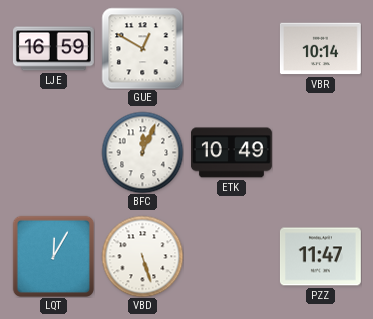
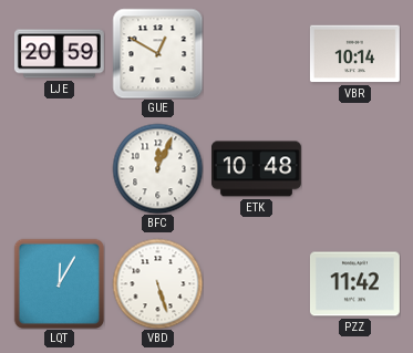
LJE: 16:59 -> 20:59
ETK: 10:49 -> 10:48
PZZ: 11:47 -> 11:42
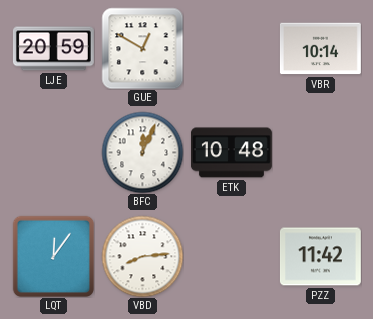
LQT: 12:05 -> 12:06
VBD: 5:27 -> 8:14
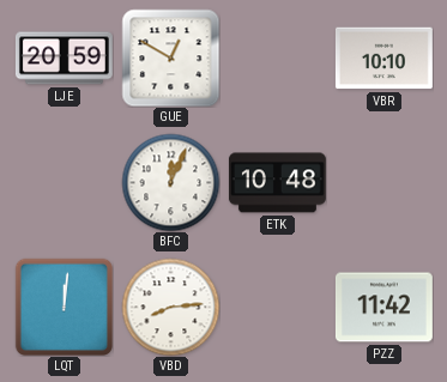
VBR: 10:14 -> 10:10
LQT: 12:06 -> 12:01
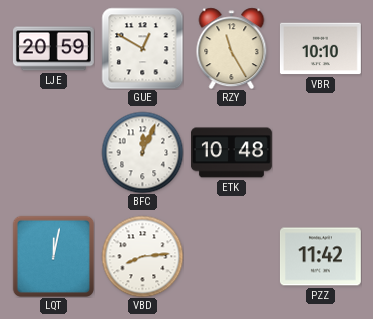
RZY: none -> 11:25
LQT: 12:01 -> 12:02
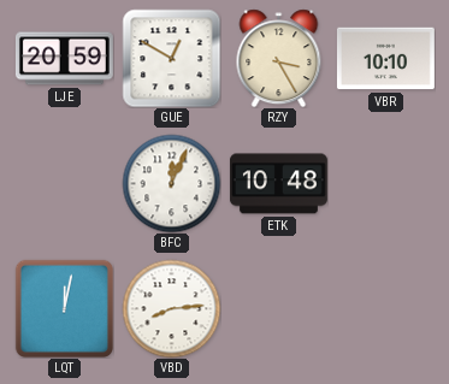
RZY: 11:25 -> 3:25
PZZ: 11:42 -> none
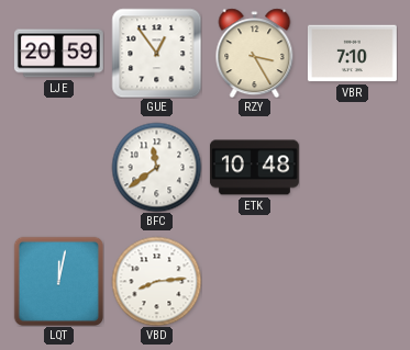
GUE: 12:50 -> 12:54
VBR: 10:10 -> 7:10
BFC: 12:04 -> 11:39
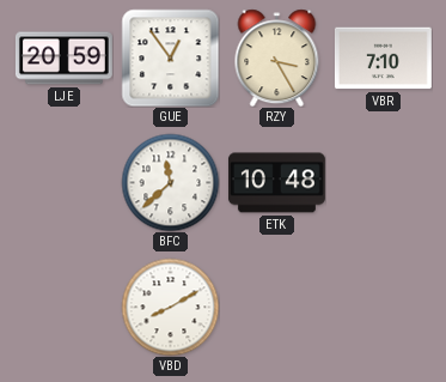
BFC: 11:39 -> 11:38
LQT: 12:02 -> none
VBD: 8:14 -> 8:10
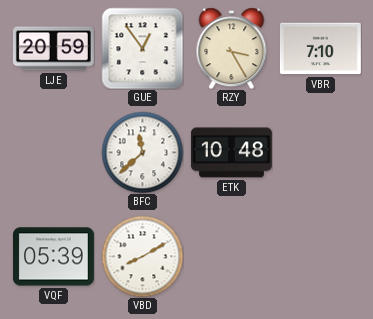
VQF: none -> 05:39
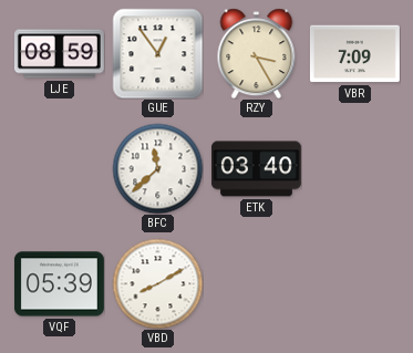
LJE: 20:59 -> 08:59
VBR: 7:10 -> 7:09
ETK: 10:48 -> 03:40
